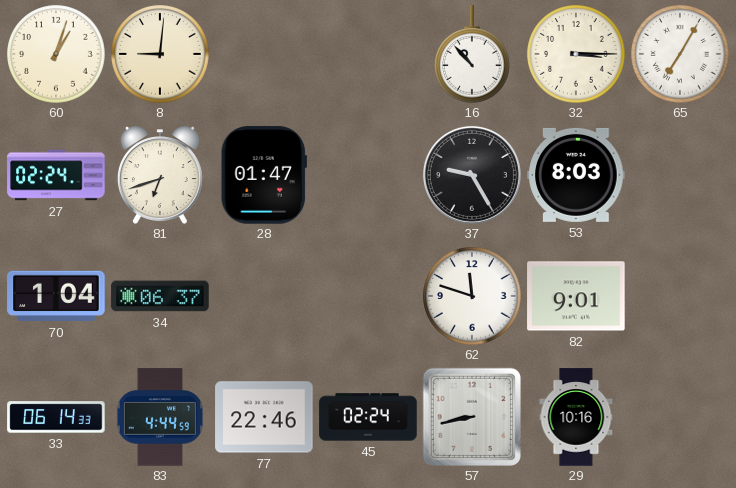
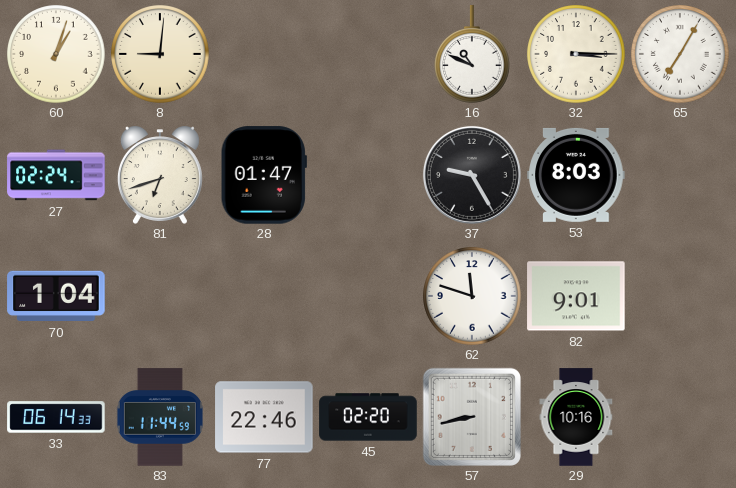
16: 10:53 -> 10:49
34: 06:37 -> none
83: 4:44 -> 11:44
45: 02:24 -> 02:20
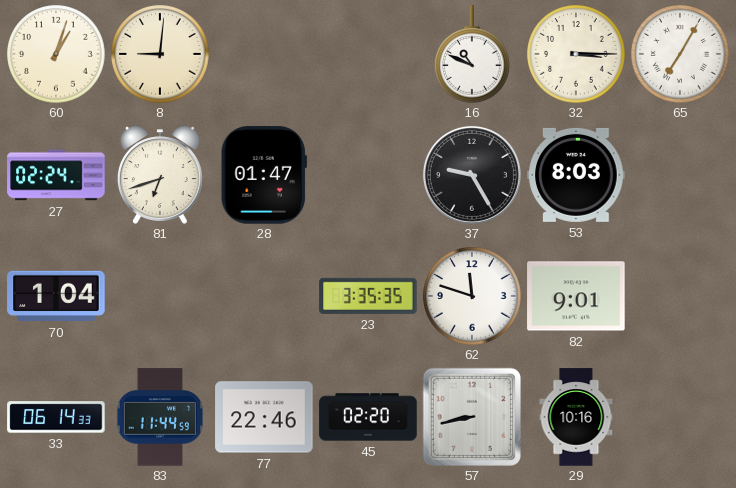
23: none -> 3:35
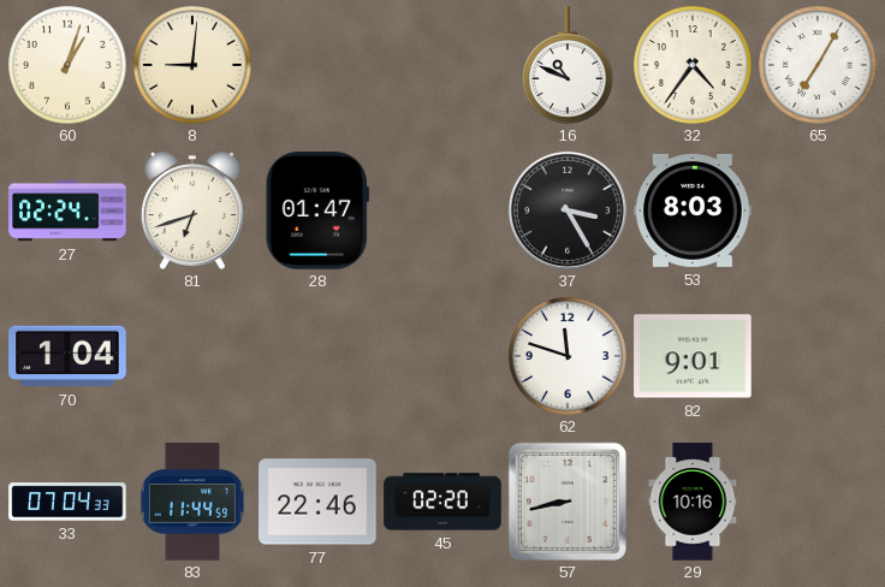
32: 3:15 -> 4:36
37: 9:25 -> 3:25
23: 3:35 -> none
33: 06:14 -> 07:04
